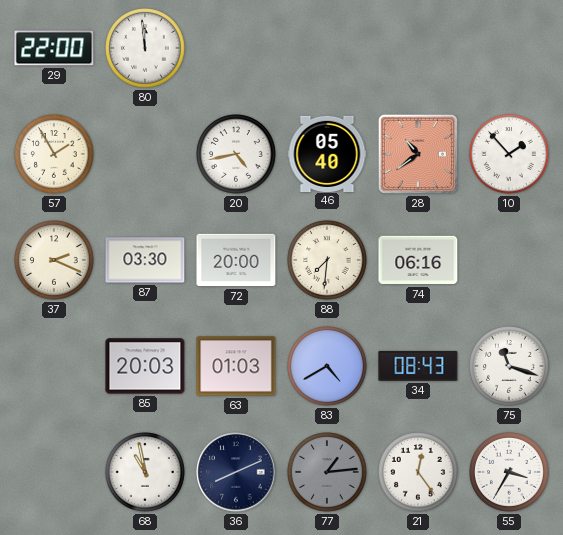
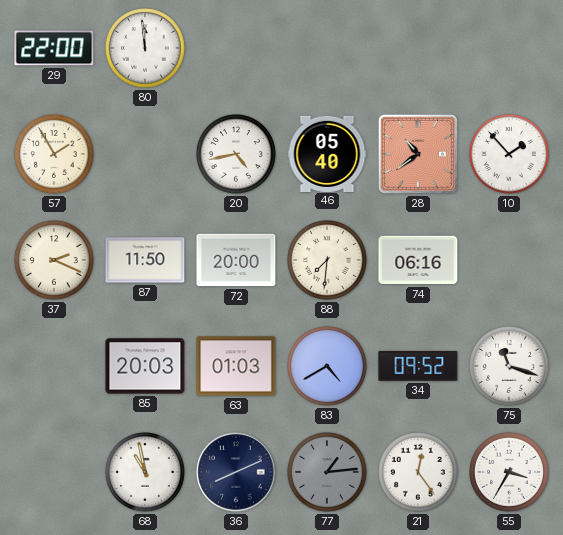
87: 03:30 -> 11:50
34: 08:43 -> 09:52
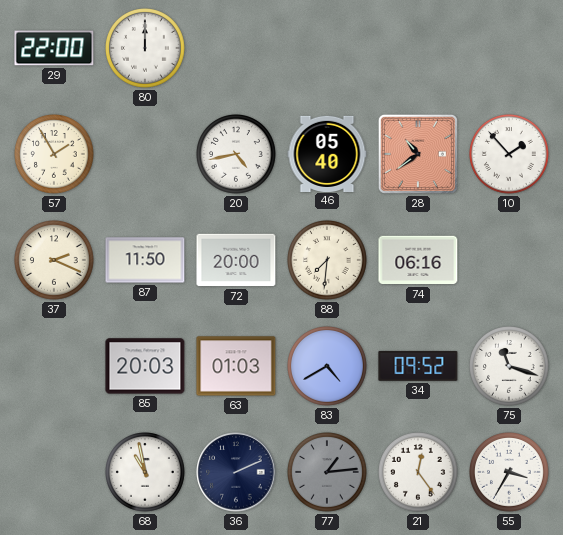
80: 11:59 -> 12:00
36: 8:11 -> 2:11
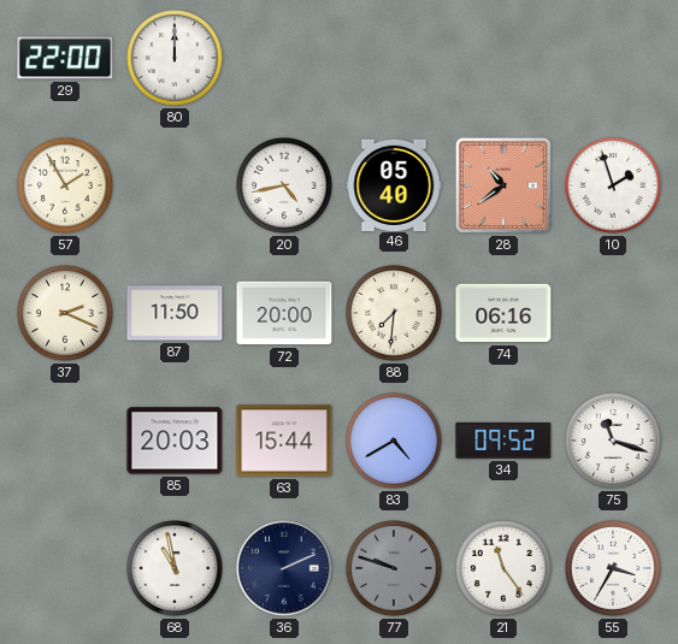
10: 1:53 -> 1:57
63: 01:03 -> 15:44
77: 1:14 -> 9:48
21: 12:24 -> 11:24
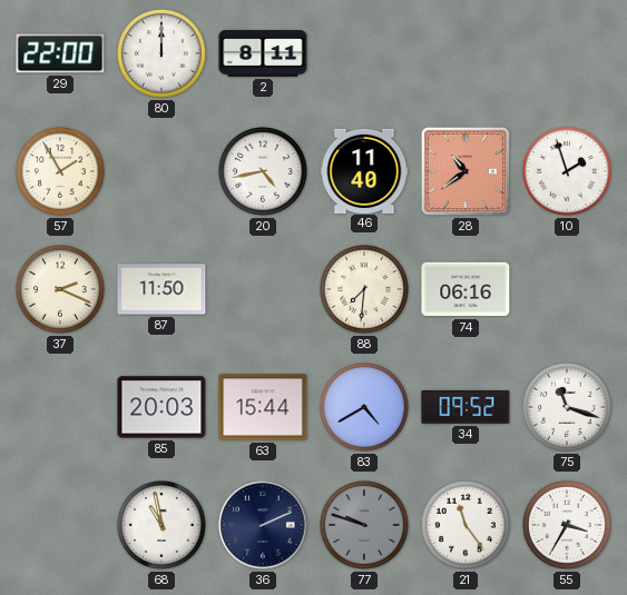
2: none -> 8:11
46: 05:40 -> 11:40
72: 20:00 -> none
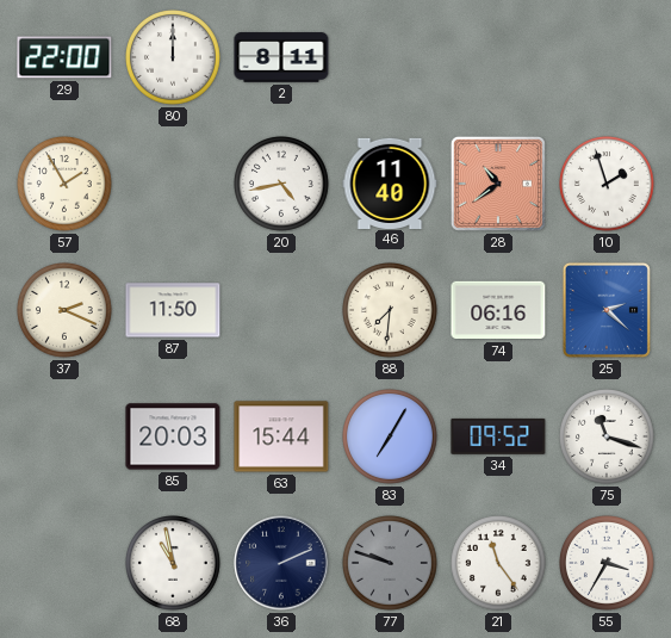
25: none -> 2:22
83: 4:40 -> 7:05
